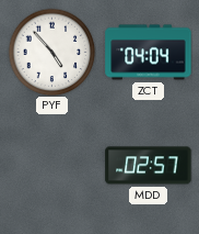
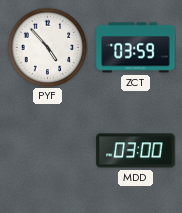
ZCT: 04:04 -> 03:59
MDD: 02:57 -> 03:00
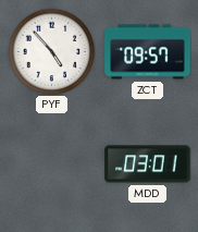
ZCT: 03:59 -> 09:57
MDD: 03:00 -> 03:01
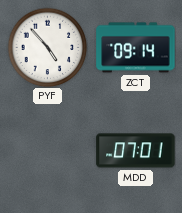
ZCT: 09:57 -> 09:14
MDD: 03:01 -> 07:01
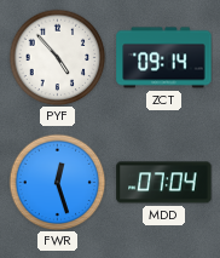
FWR: none -> 12:27
MDD: 07:01 -> 07:04
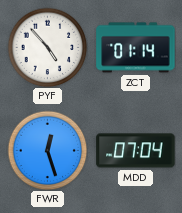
ZCT: 09:14 -> 01:14
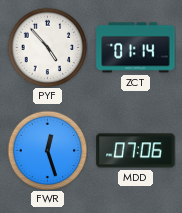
MDD: 07:04 -> 07:06
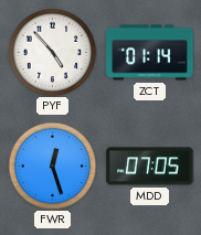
MDD: 07:06 -> 07:05
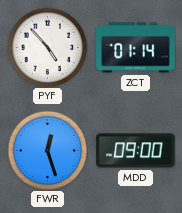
MDD: 07:05 -> 09:00
